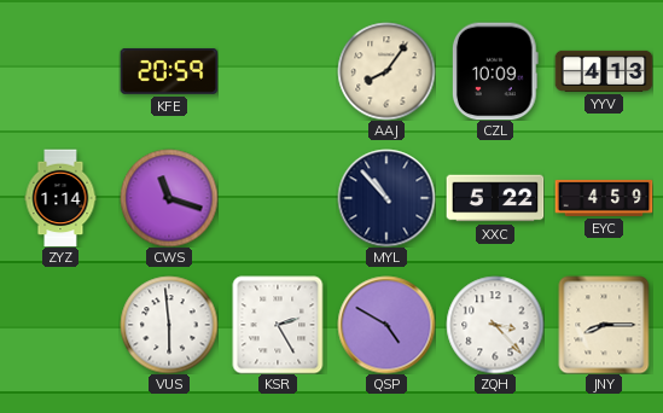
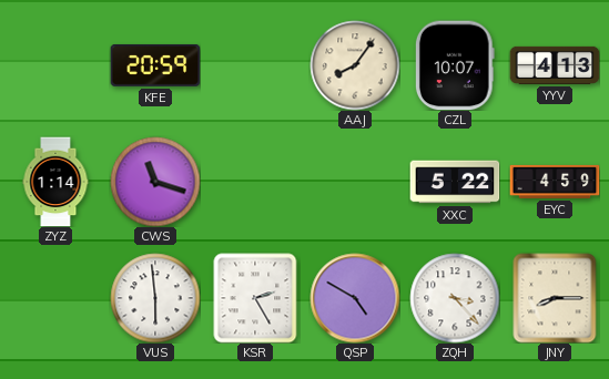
CZL: 10:09 -> 10:07
MYL: 10:53 -> none
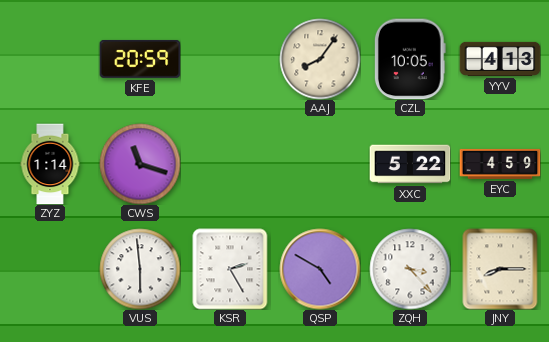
CZL: 10:07 -> 10:05
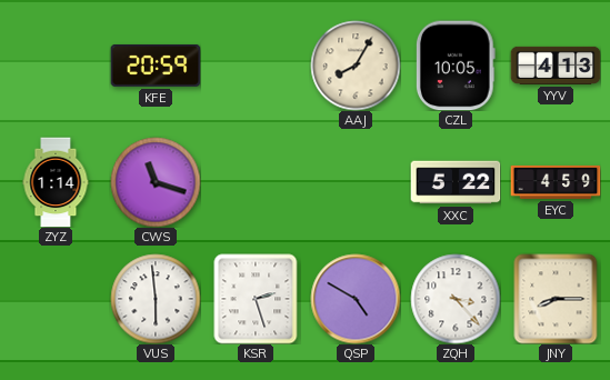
AAJ: 8:06 -> 8:05
KSR: 2:25 -> 2:27
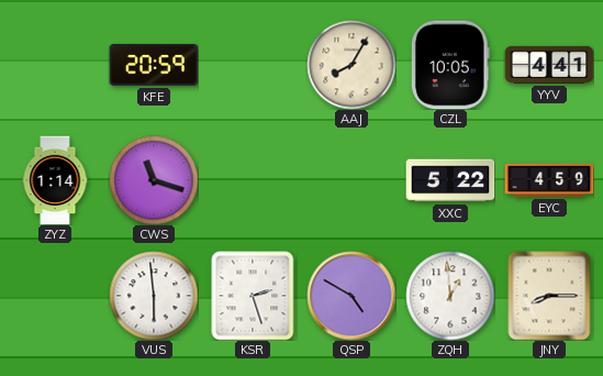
YYV: 4:13 -> 4:41
ZQH: 3:23 -> 12:59
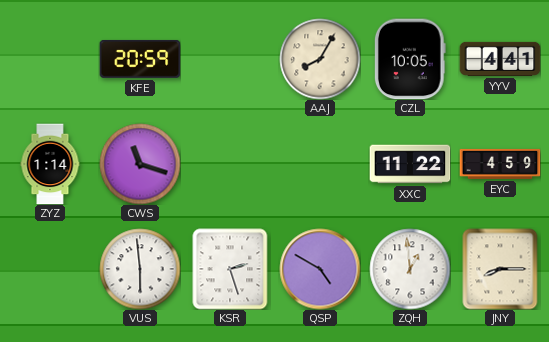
XXC: 5:22 -> 11:22
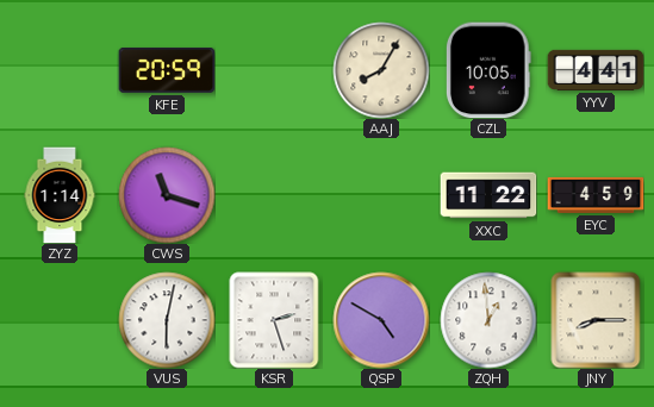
VUS: 5:59 -> 6:02
